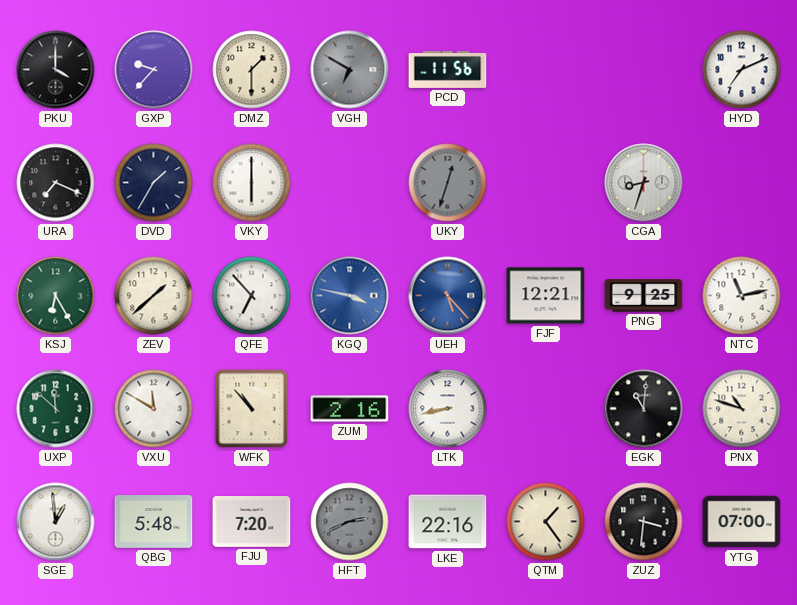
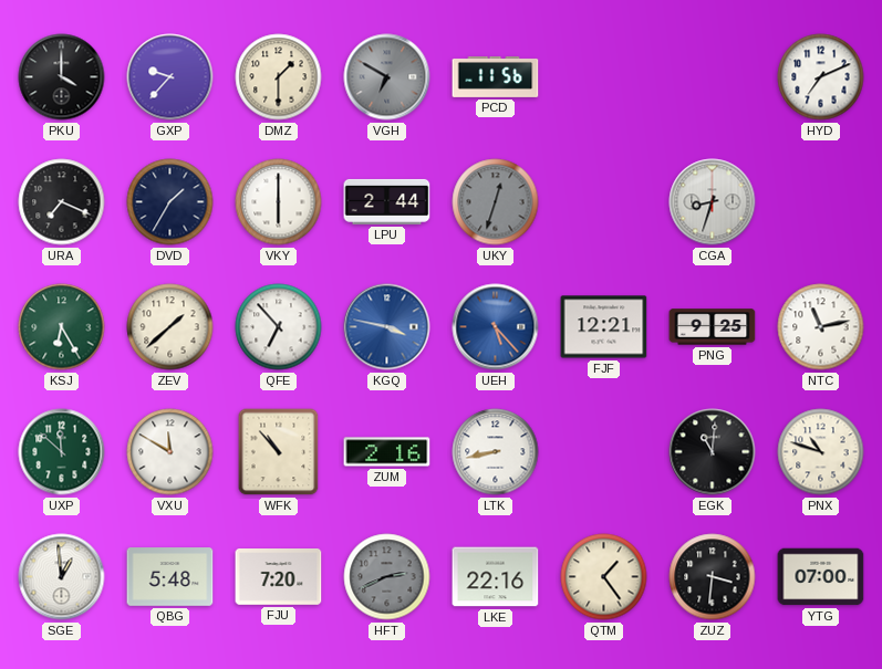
LPU: none -> 2:44
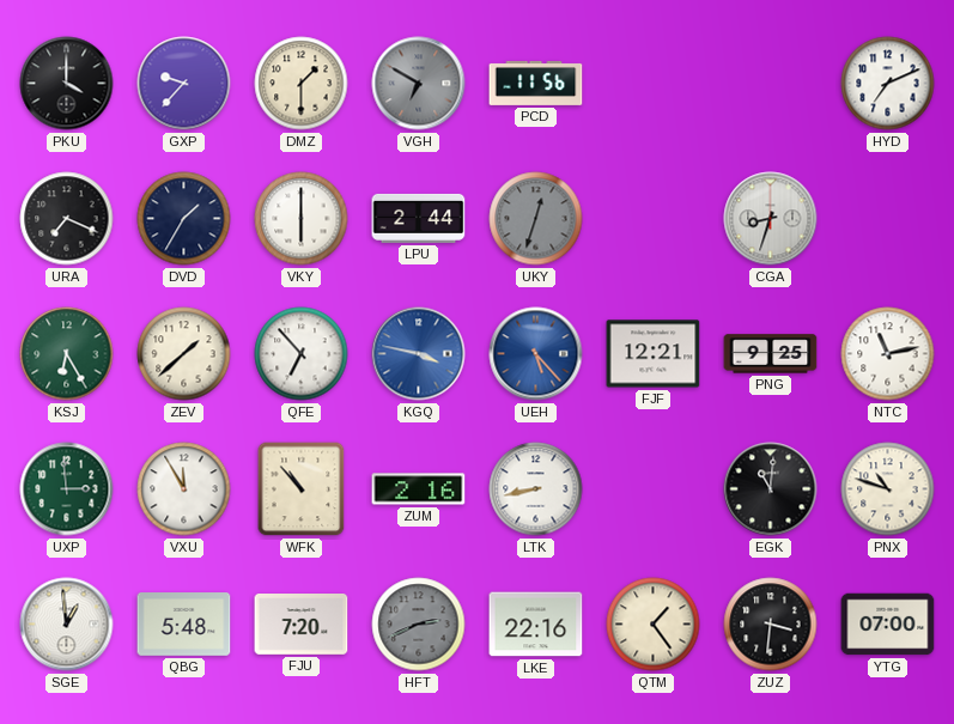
UXP: 11:52 -> 2:59
VXU: 11:50 -> 11:55
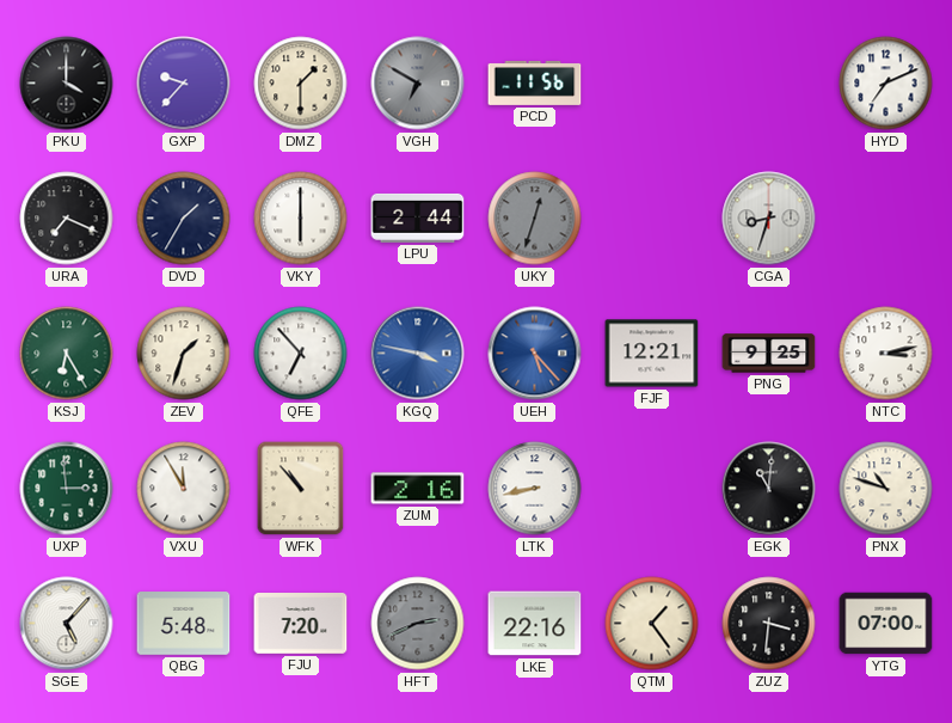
ZEV: 1:38 -> 1:33
NTC: 11:13 -> 3:13
SGE: 12:59 -> 5:07
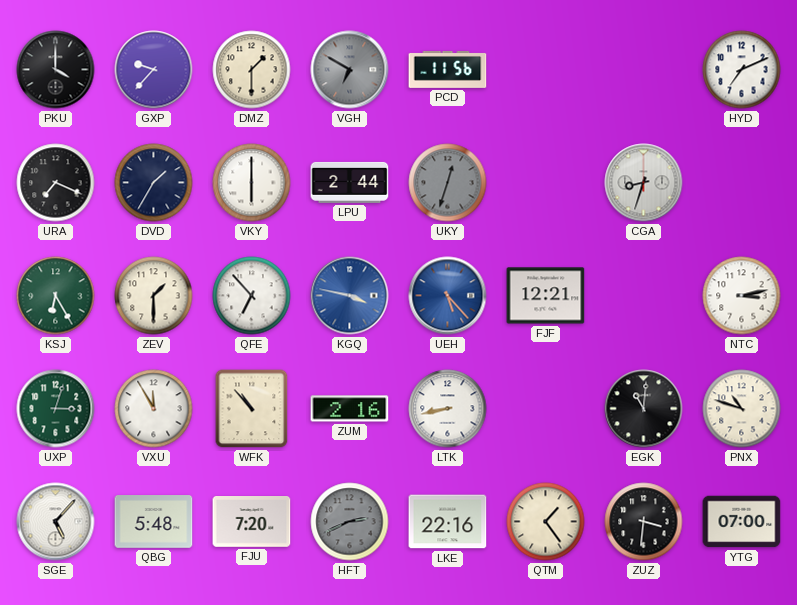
ZEV: 1:33 -> 1:30
PNG: 9:25 -> none
UXP: 2:59 -> 3:03
